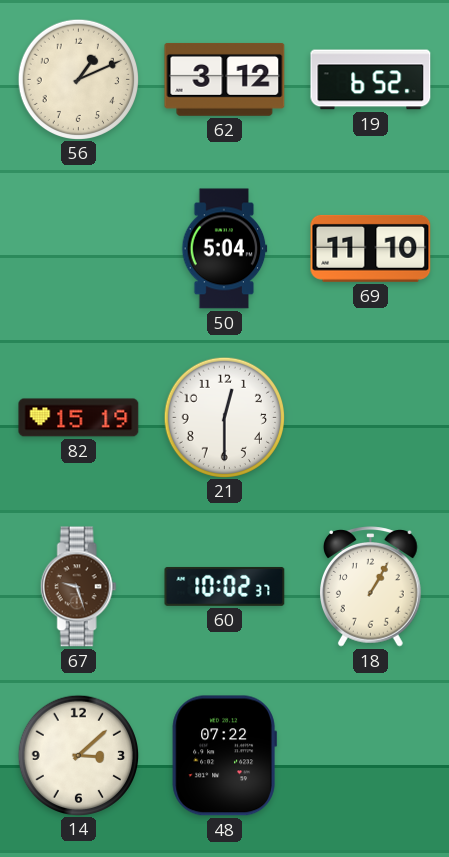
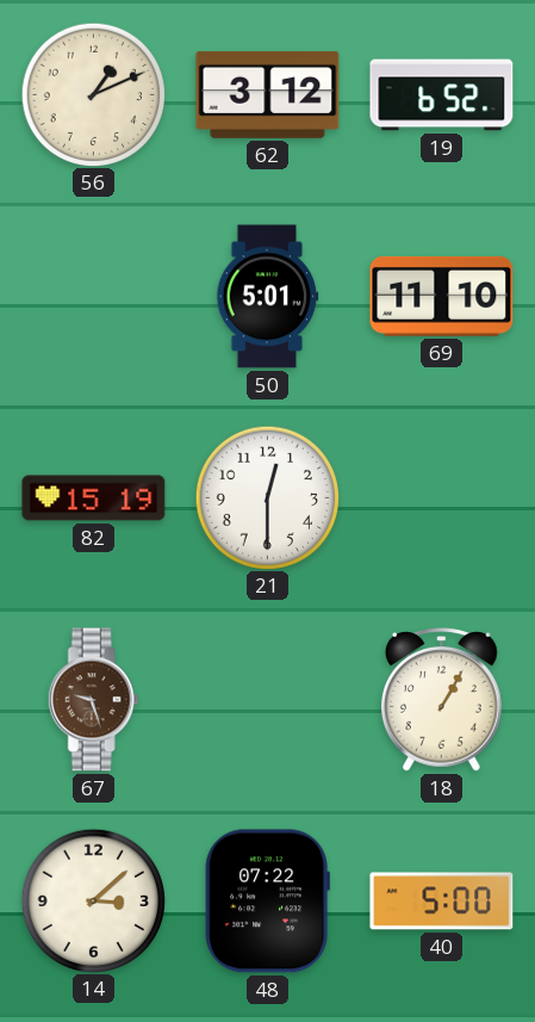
50: 5:04 -> 5:01
60: 10:02 -> none
40: none -> 5:00
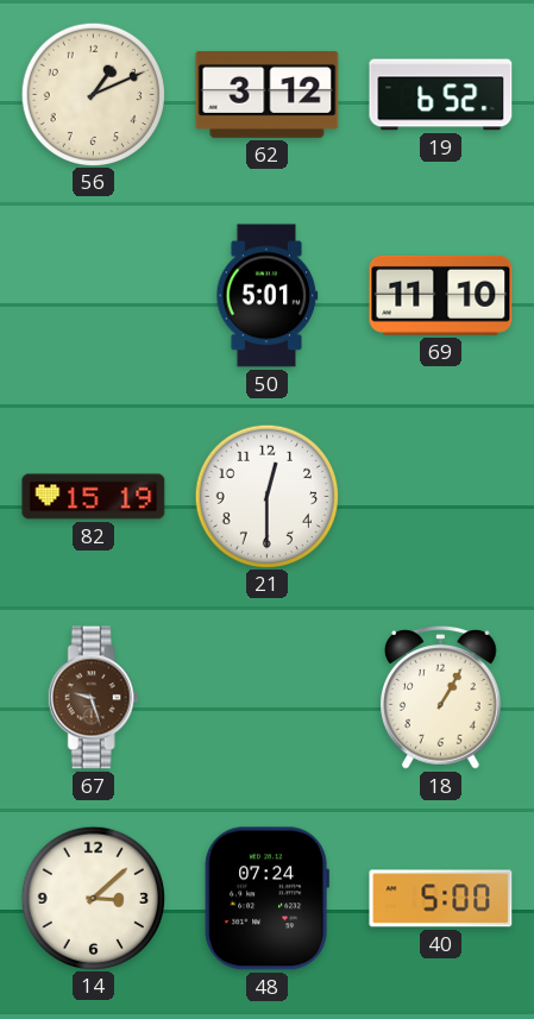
48: 07:22 -> 07:24
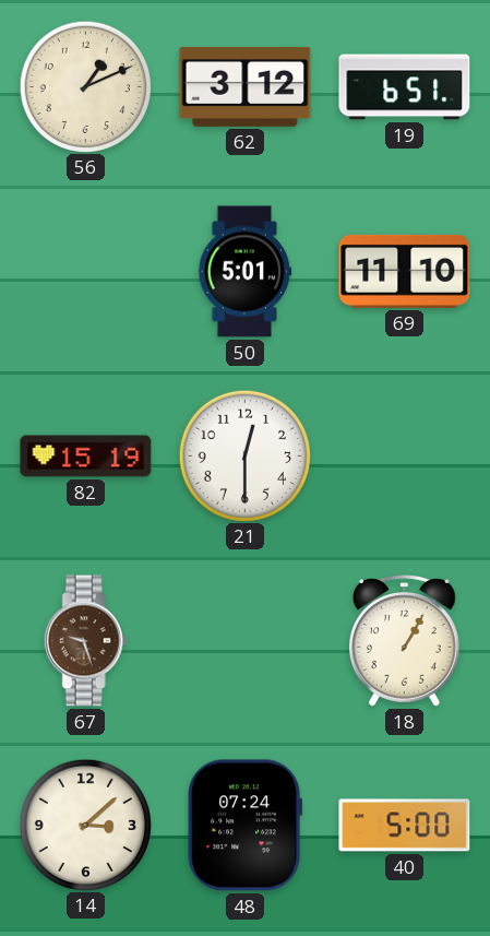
19: 6:52 -> 6:51
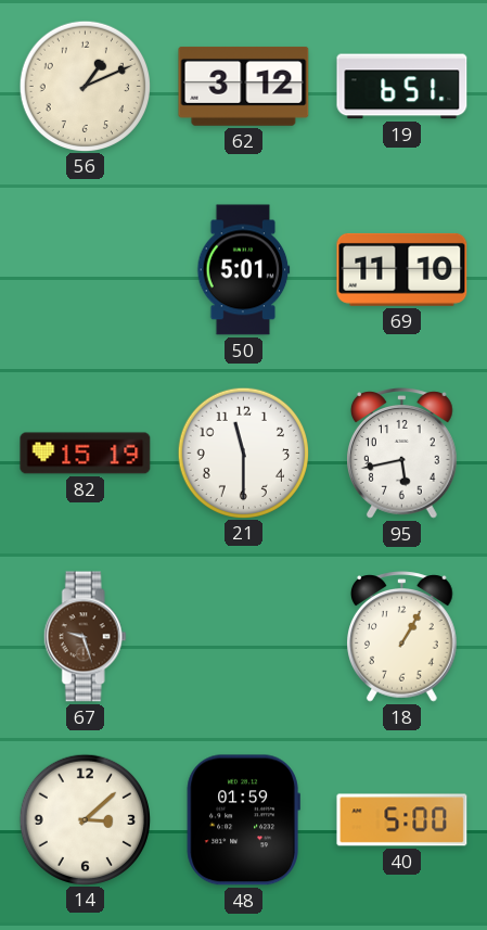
21: 12:30 -> 11:30
95: none -> 5:43
48: 07:24 -> 01:59
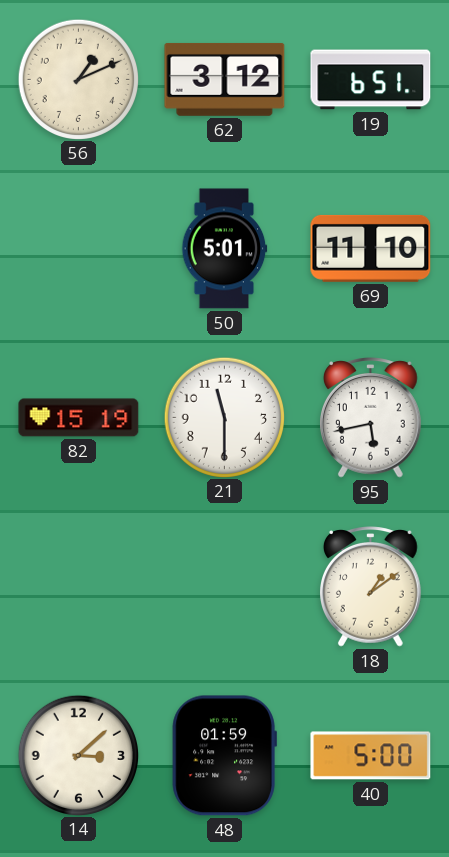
67: 9:27 -> none
18: 1:05 -> 1:09
